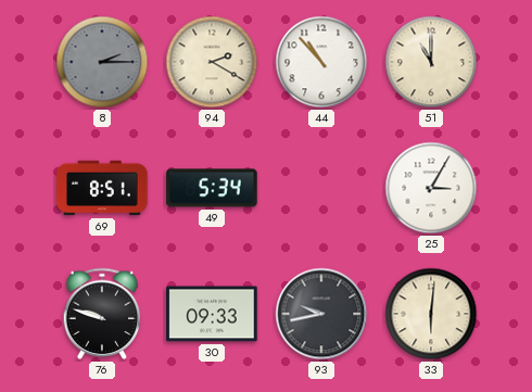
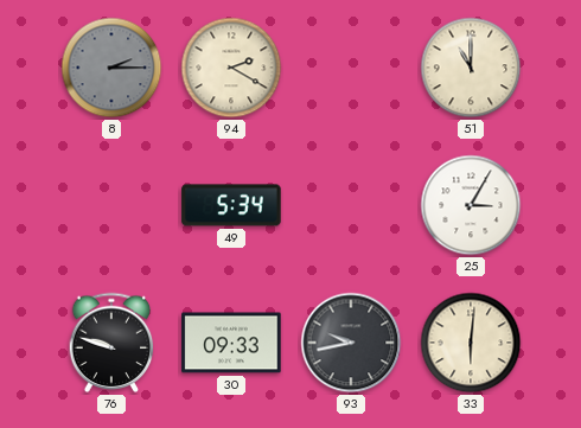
44: 10:53 -> none
69: 8:51 -> none
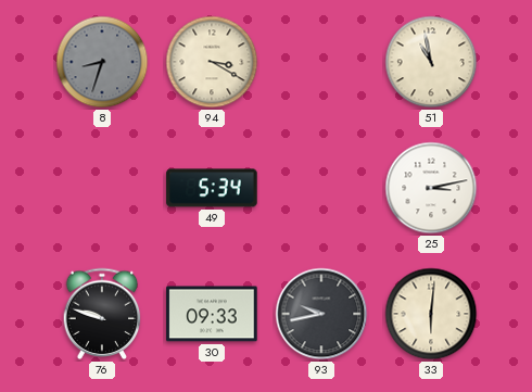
8: 2:15 -> 8:33
94: 2:20 -> 3:20
51: 11:00 -> 10:58
25: 3:05 -> 3:13
